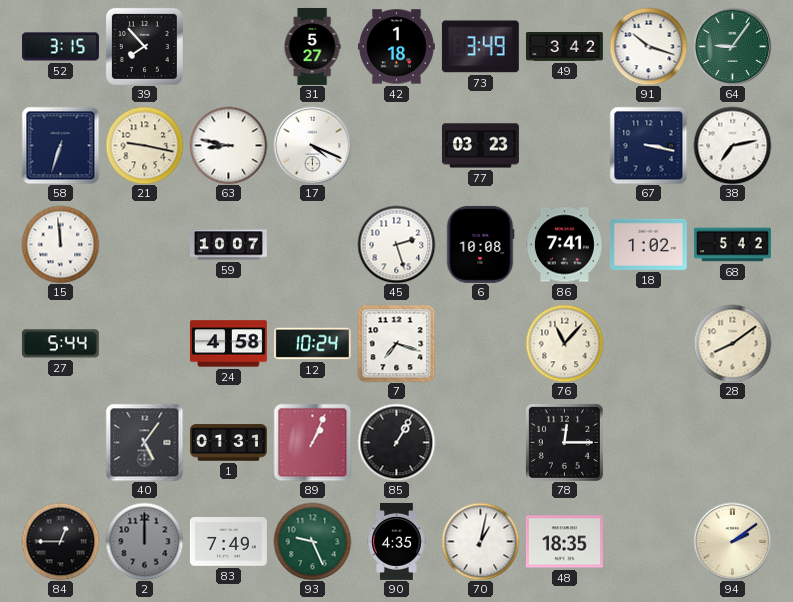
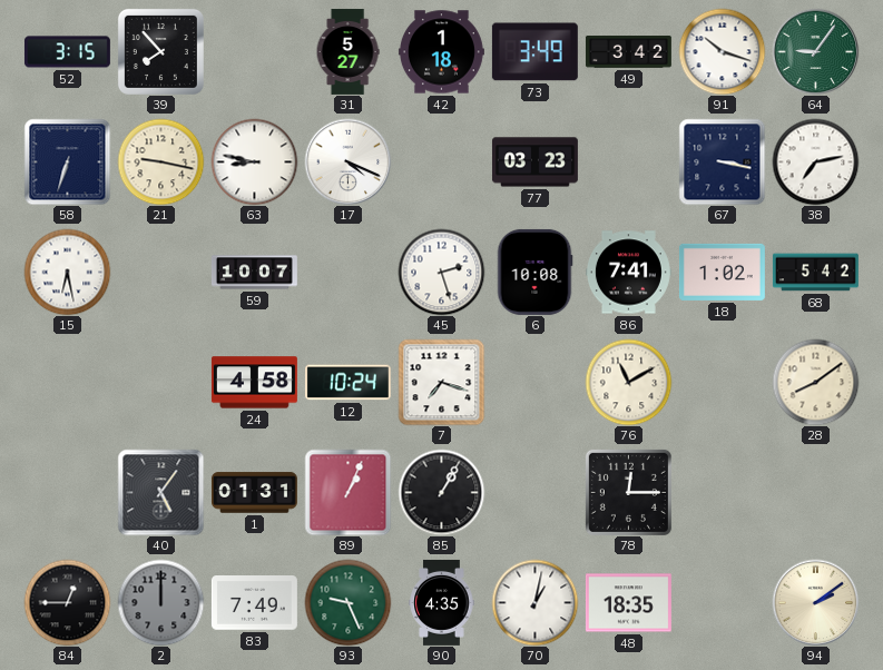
15: 11:59 -> 6:28
27: 5:44 -> none
76: 11:07 -> 11:10
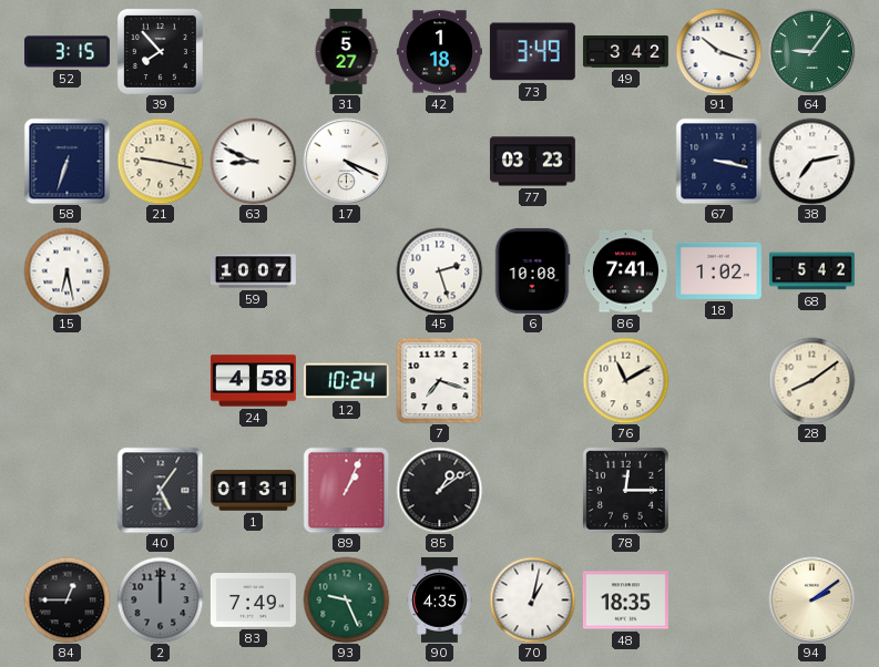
63: 8:47 -> 8:49
85: 1:05 -> 1:09
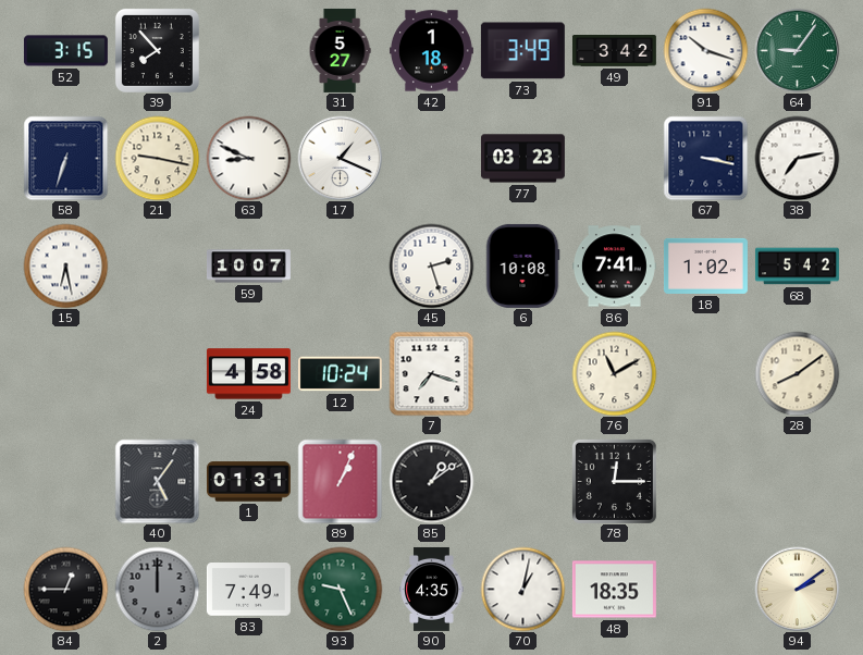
17: 4:19 -> 1:19
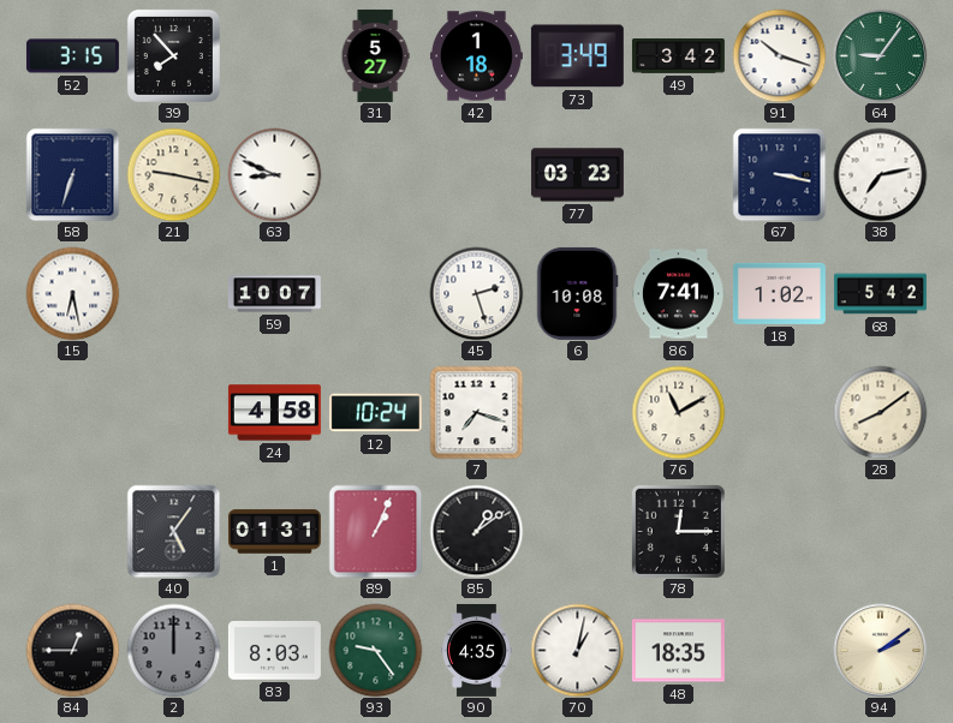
17: 1:19 -> none
83: 7:49 -> 8:03
93: 9:26 -> 9:24
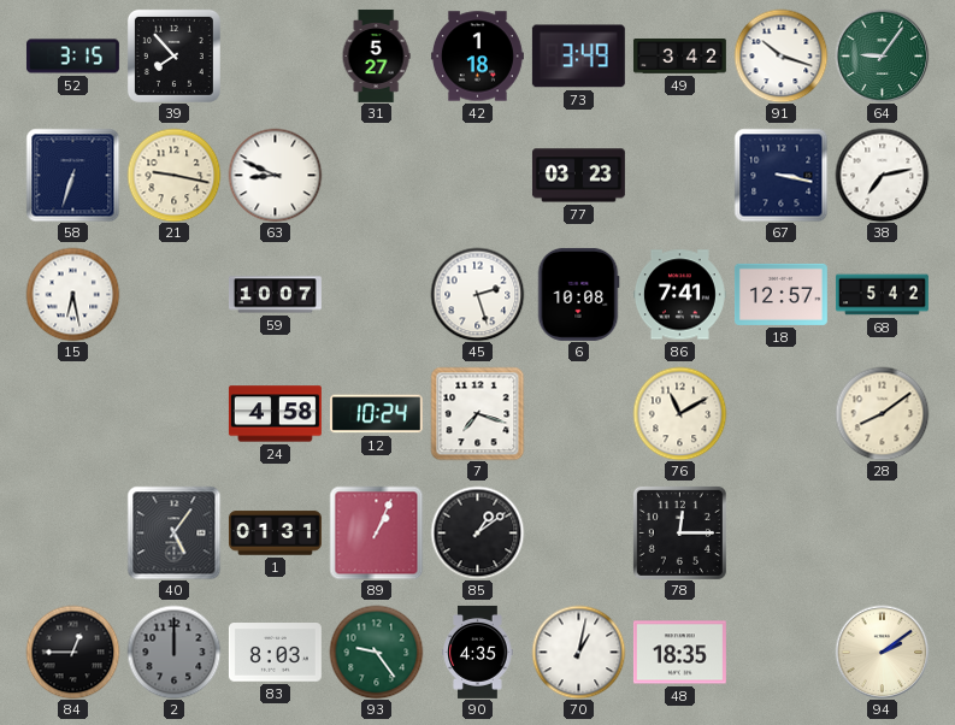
18: 1:02 -> 12:57
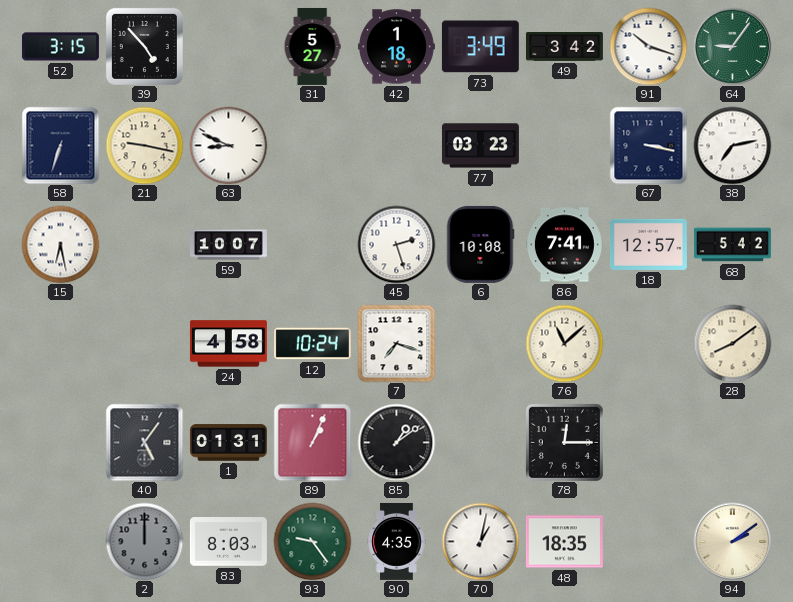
39: 7:53 -> 4:53
76: 11:10 -> 11:08
84: 12:45 -> none
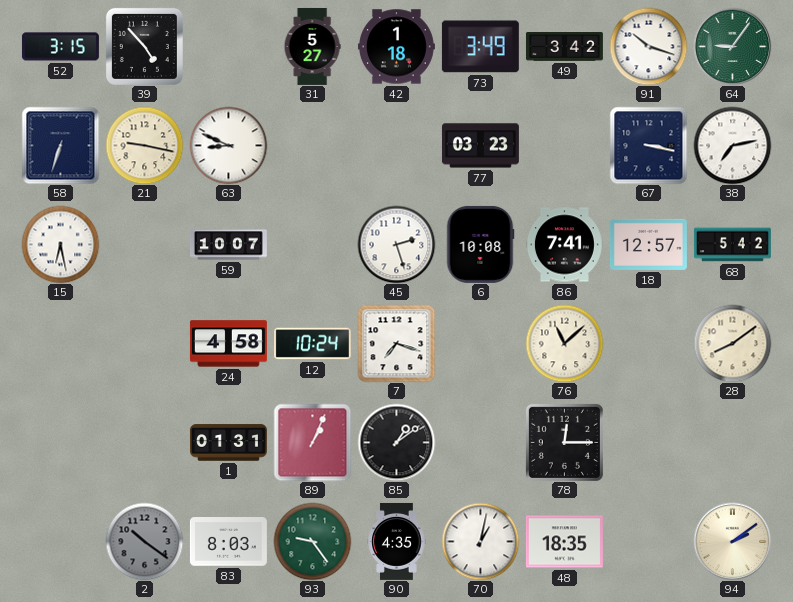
40: 5:06 -> none
2: 12:00 -> 10:21
